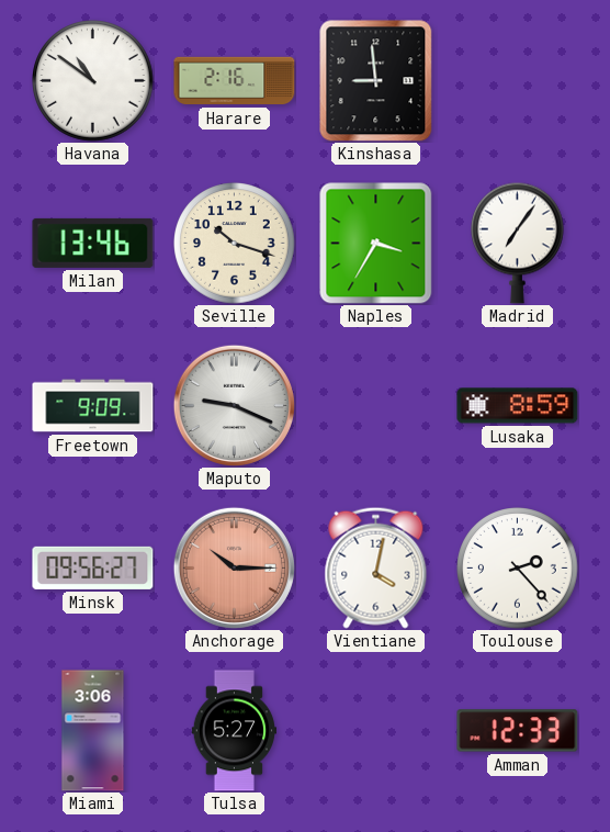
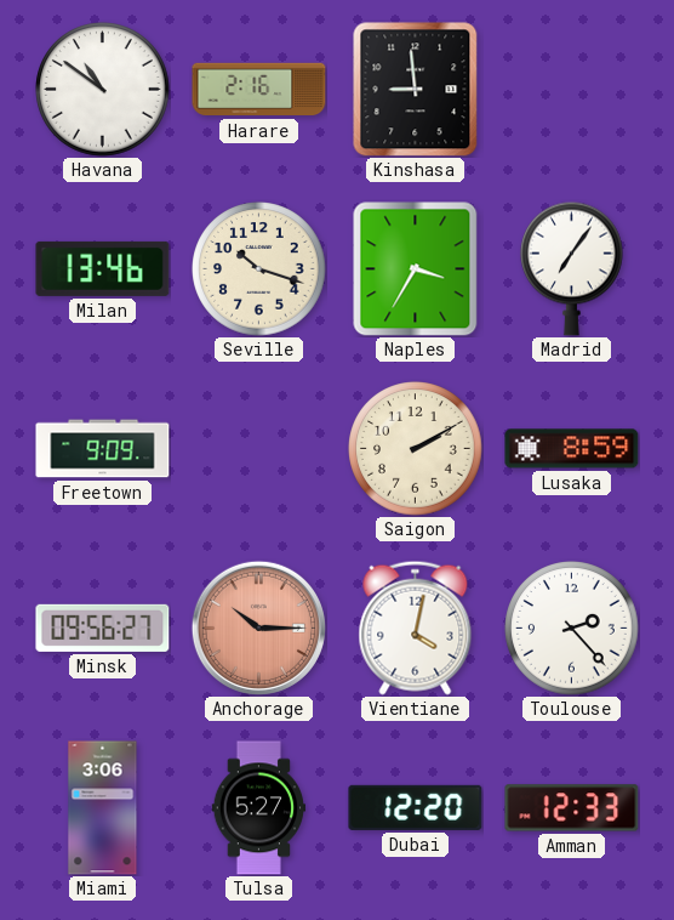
Maputo: 9:19 -> none
Saigon: none -> 2:10
Dubai: none -> 12:20
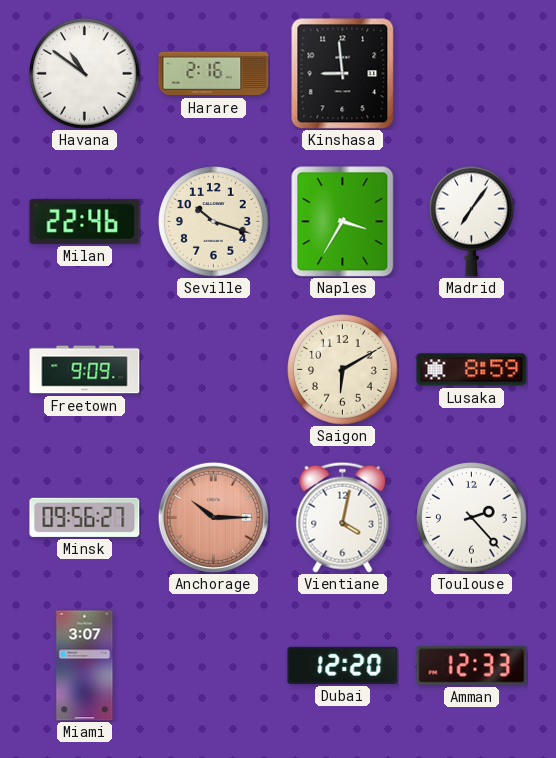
Milan: 13:46 -> 22:46
Saigon: 2:10 -> 6:10
Miami: 3:06 -> 3:07
Tulsa: 5:27 -> none
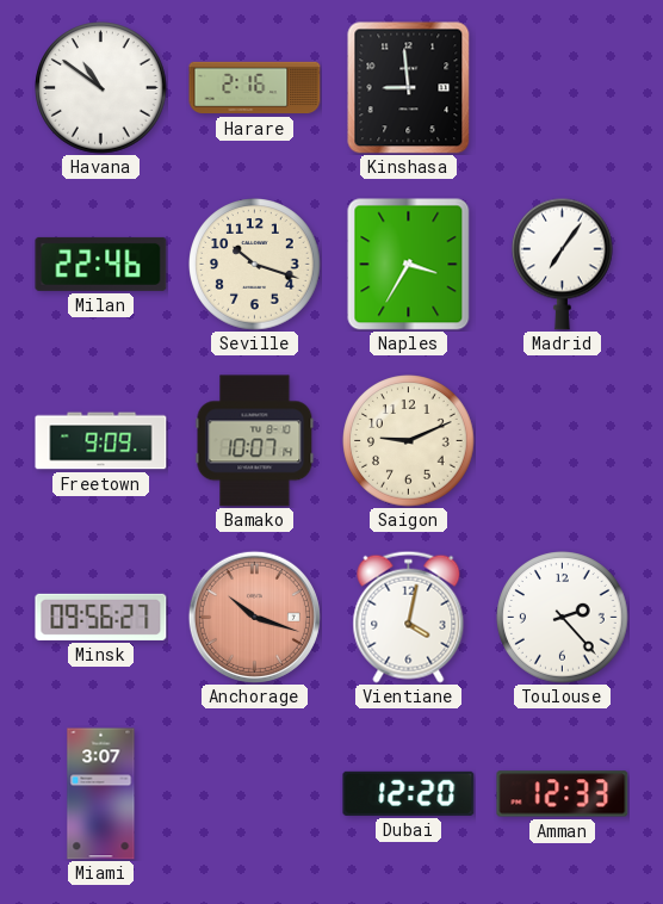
Bamako: none -> 10:07
Saigon: 6:10 -> 9:11
Lusaka: 8:59 -> none
Anchorage: 10:15 -> 10:18
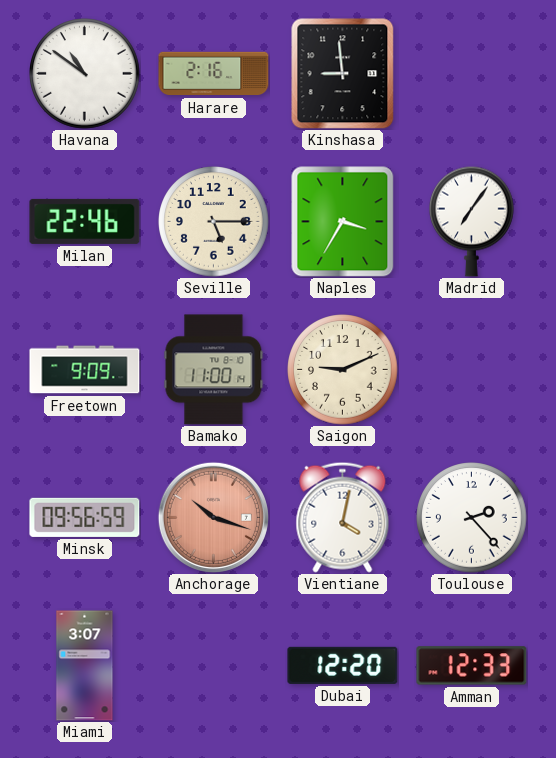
Seville: 10:18 -> 5:15
Bamako: 10:07 -> 11:00
Minsk: 09:56:27 -> 09:56:59
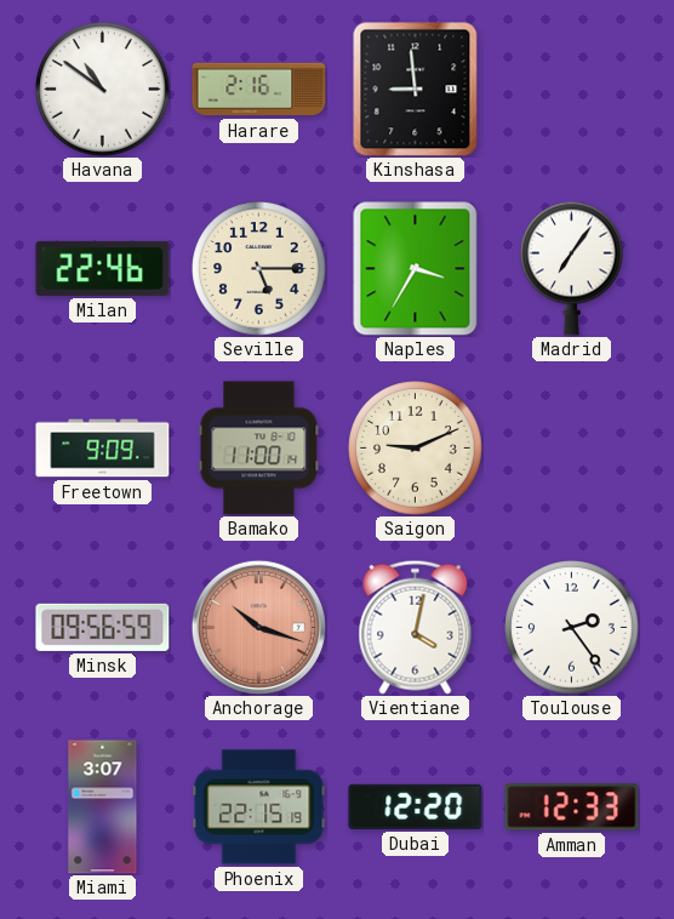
Toulouse: 2:23 -> 2:24
Phoenix: none -> 22:15
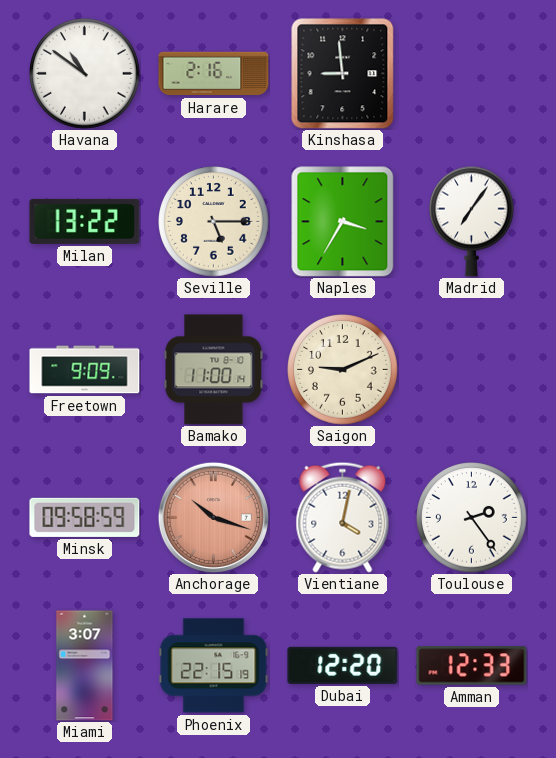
Milan: 22:46 -> 13:22
Minsk: 09:56 -> 09:58
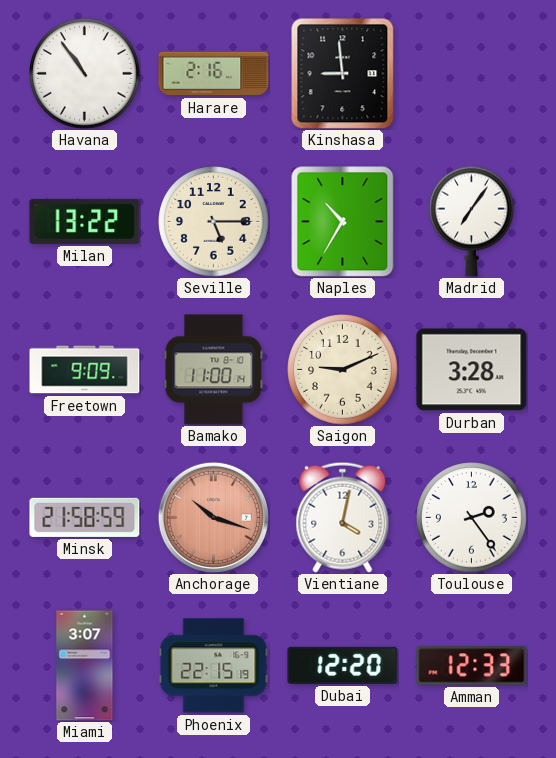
Havana: 10:51 -> 10:54
Naples: 3:35 -> 10:35
Durban: none -> 3:28
Minsk: 09:58 -> 21:58
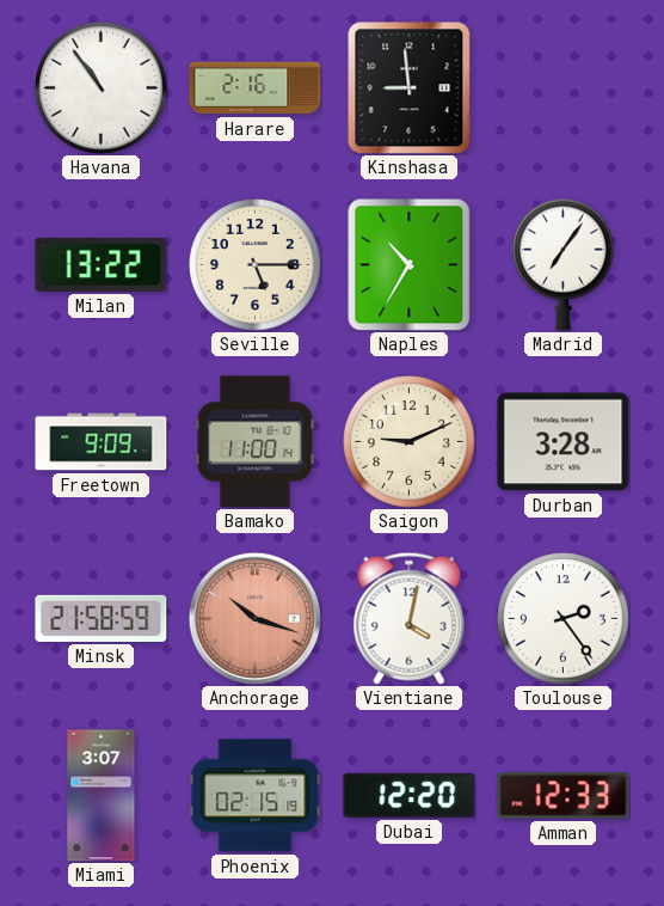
Phoenix: 22:15 -> 02:15
